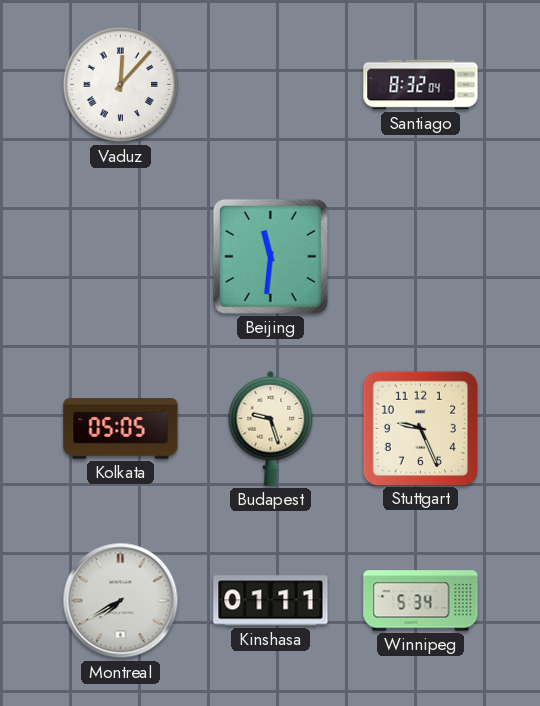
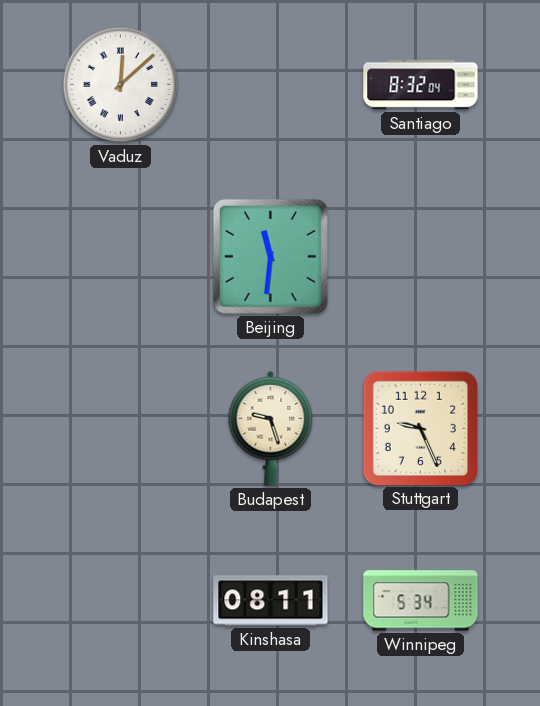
Vaduz: 12:07 -> 12:08
Kolkata: 05:05 -> none
Montreal: 7:40 -> none
Kinshasa: 01:11 -> 08:11
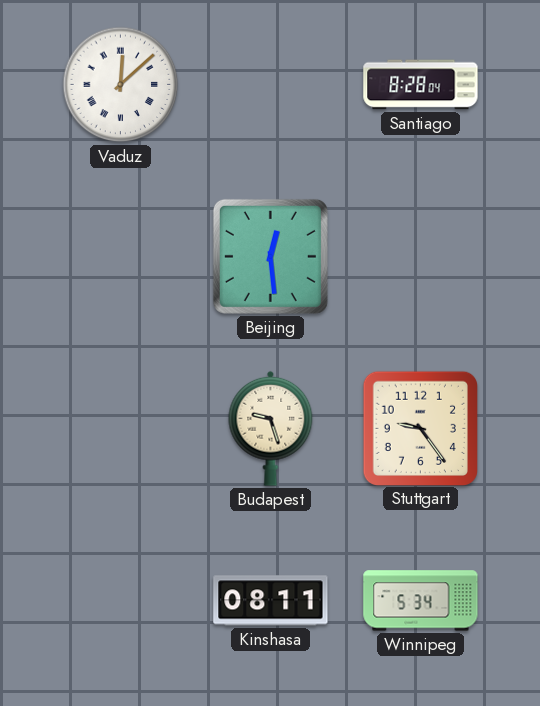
Santiago: 8:32 -> 8:28
Beijing: 11:31 -> 12:29
Stuttgart: 9:26 -> 9:24
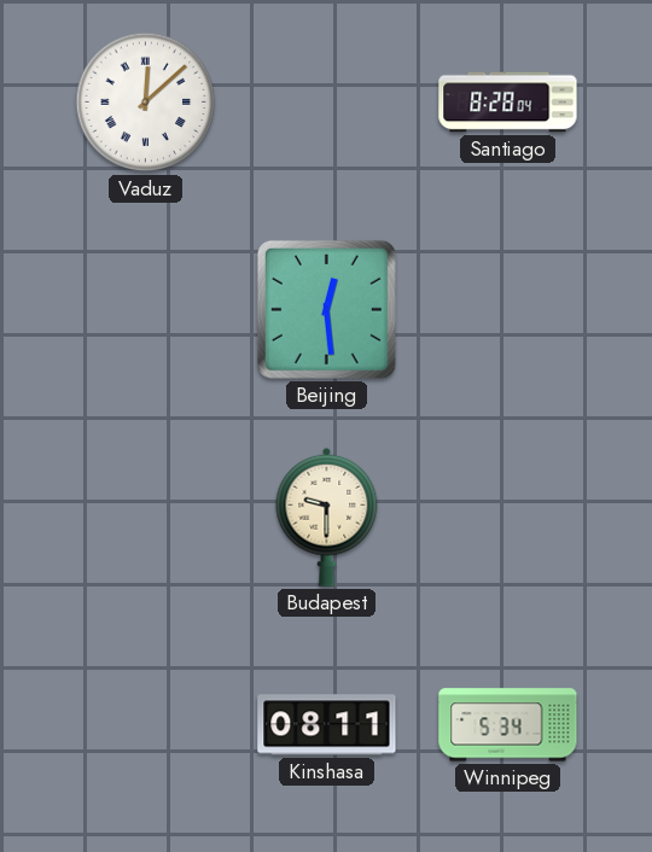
Budapest: 9:27 -> 9:30
Stuttgart: 9:24 -> none
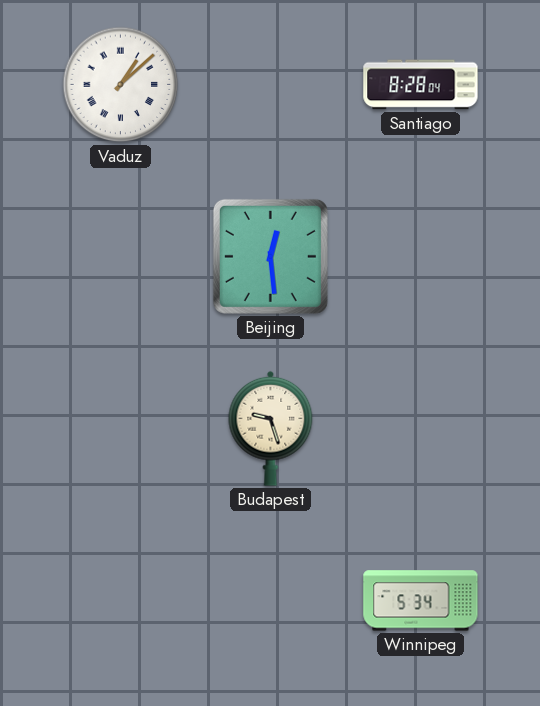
Vaduz: 12:08 -> 1:08
Budapest: 9:30 -> 9:27
Kinshasa: 08:11 -> none
